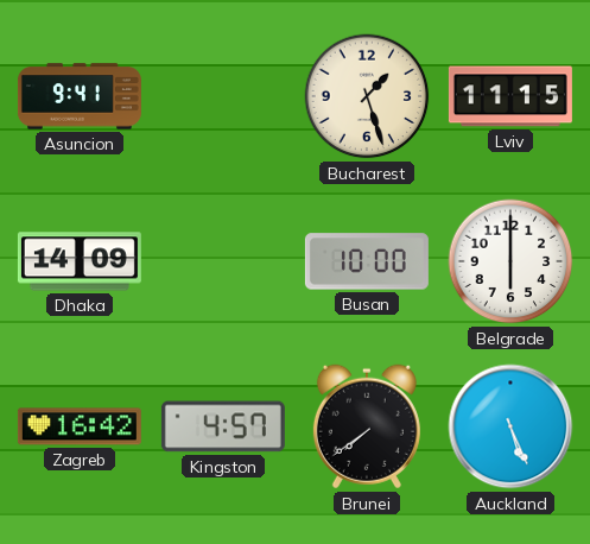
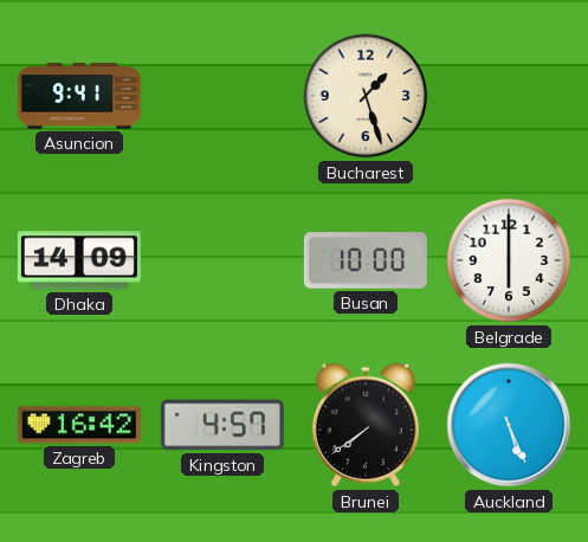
Lviv: 11:15 -> none
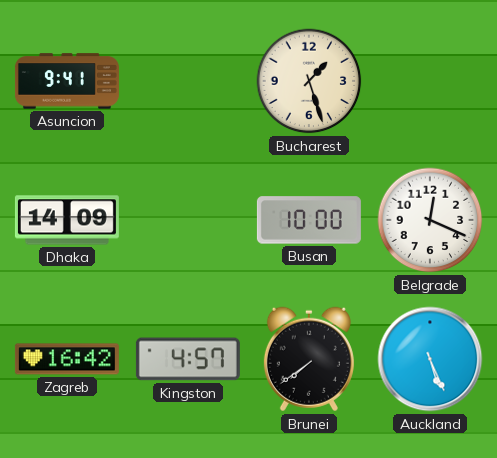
Belgrade: 6:00 -> 12:19
